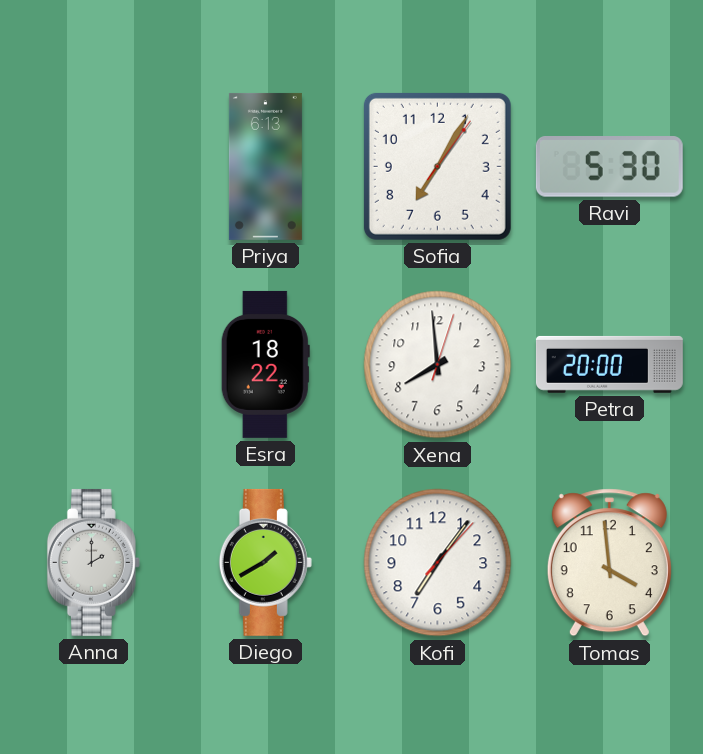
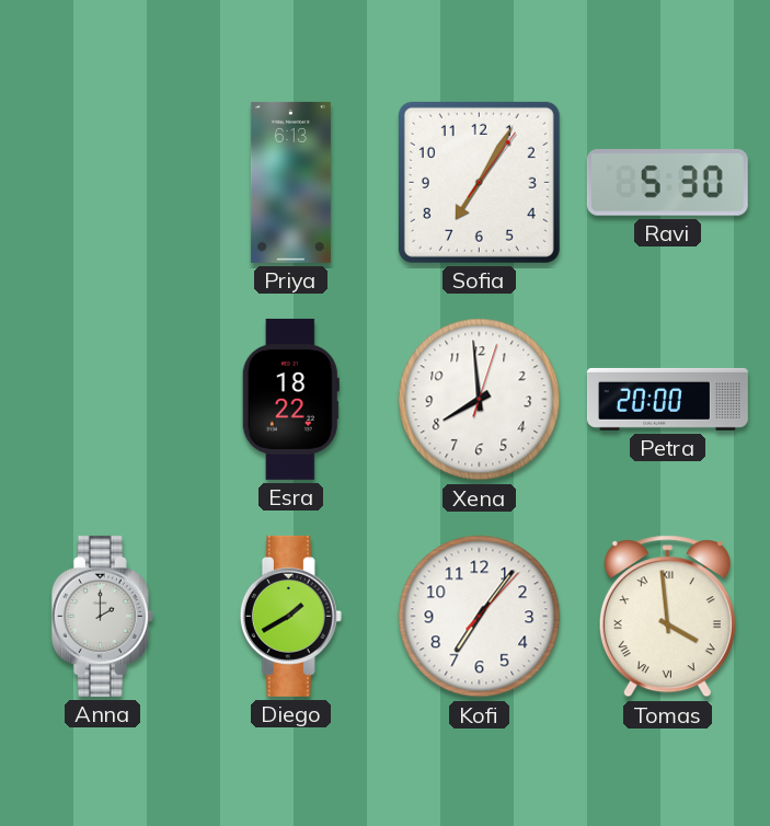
Tomas numerals: Arabic -> Roman
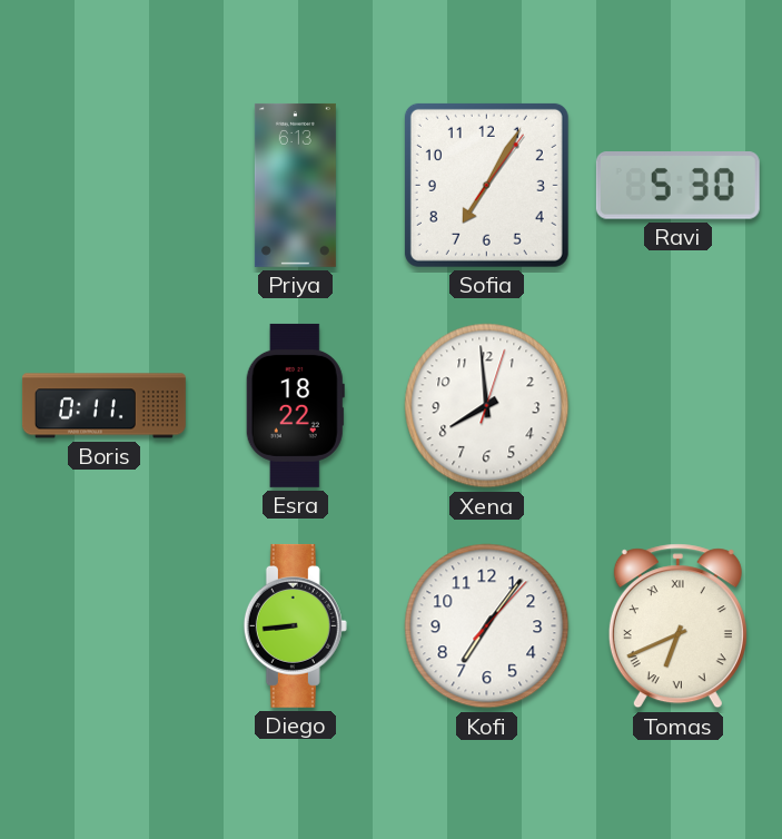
Boris: none -> 0:11
Petra: 20:00 -> none
Anna: 2:00 -> none
Diego: 1:40 -> 8:44
Tomas: 3:59 -> 6:41
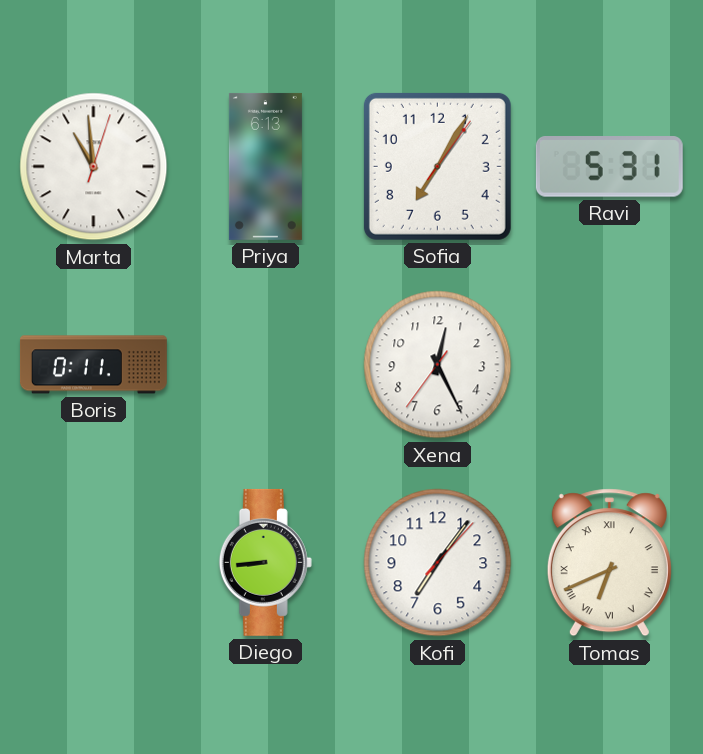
Marta: none -> 10:59
Ravi: 5:30 -> 5:31
Esra: 18:22 -> none
Xena: 7:59 -> 12:25
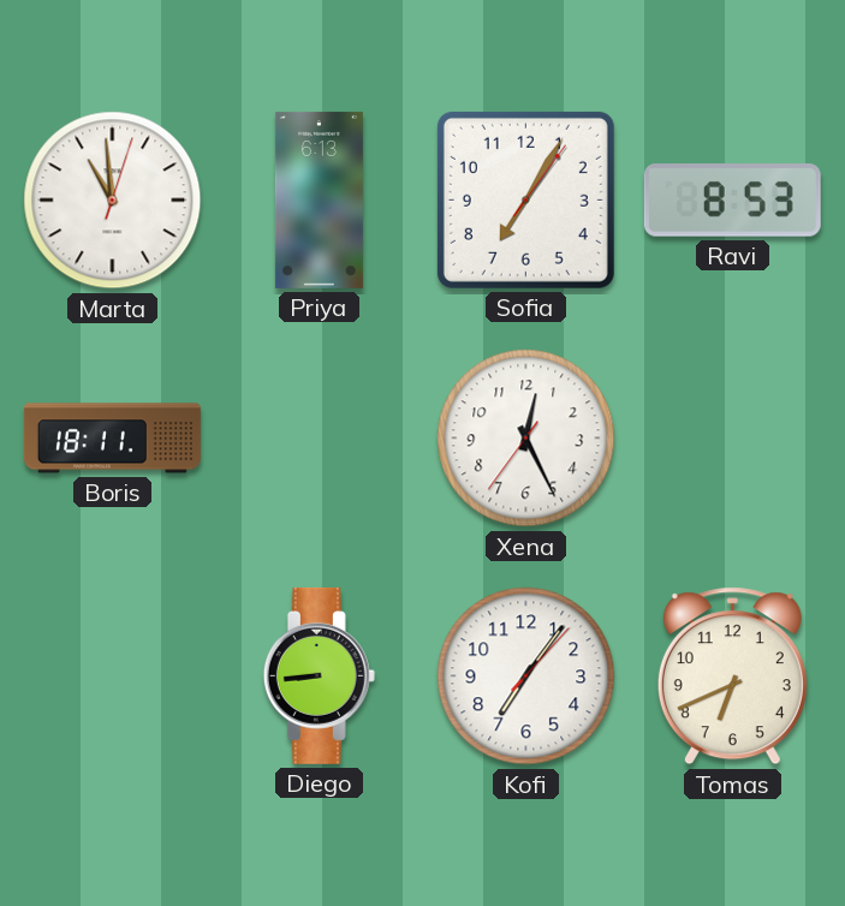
Ravi: 5:31 -> 8:53
Boris: 0:11 -> 18:11
Tomas numerals: Roman -> Arabic
